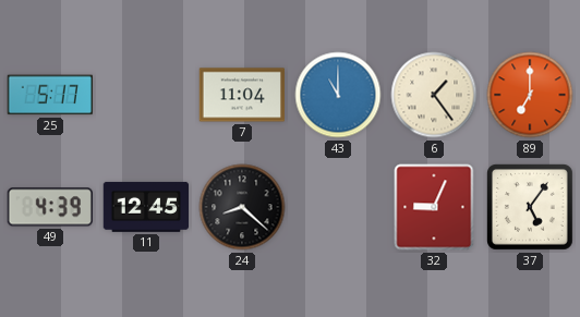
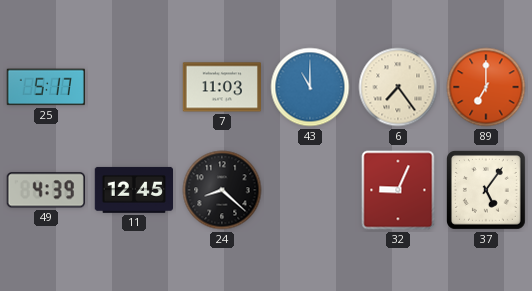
7: 11:04 -> 11:03
6: 1:24 -> 7:24
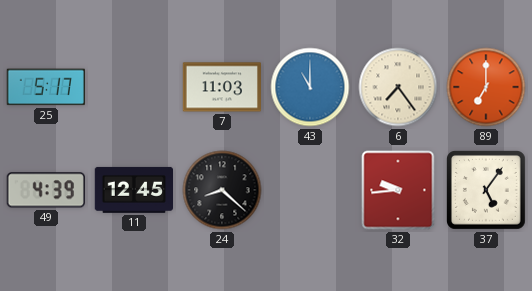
32: 9:04 -> 9:44
